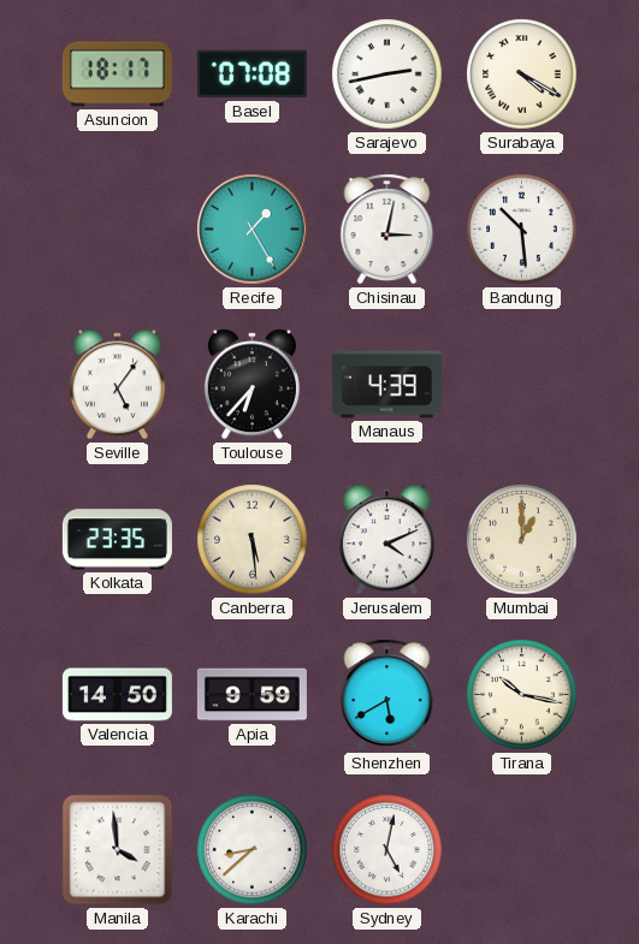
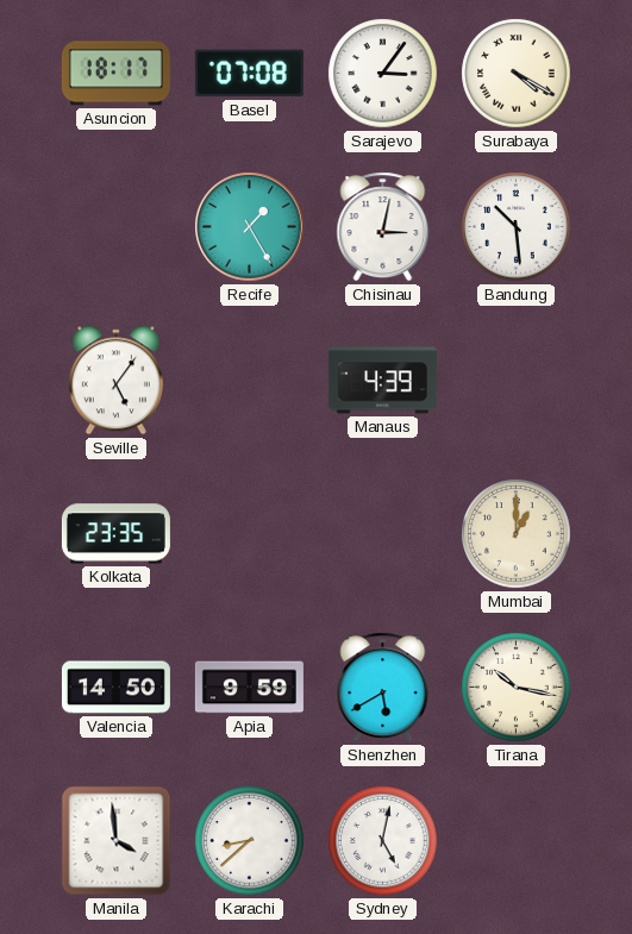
Sarajevo: 2:43 -> 3:06
Toulouse: 6:37 -> none
Canberra: 5:29 -> none
Jerusalem: 4:11 -> none
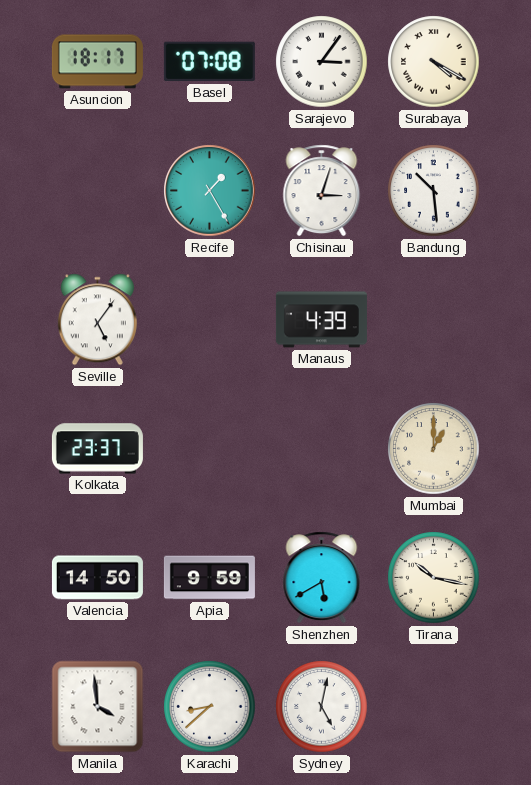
Chisinau: 3:02 -> 3:03
Kolkata: 23:35 -> 23:37
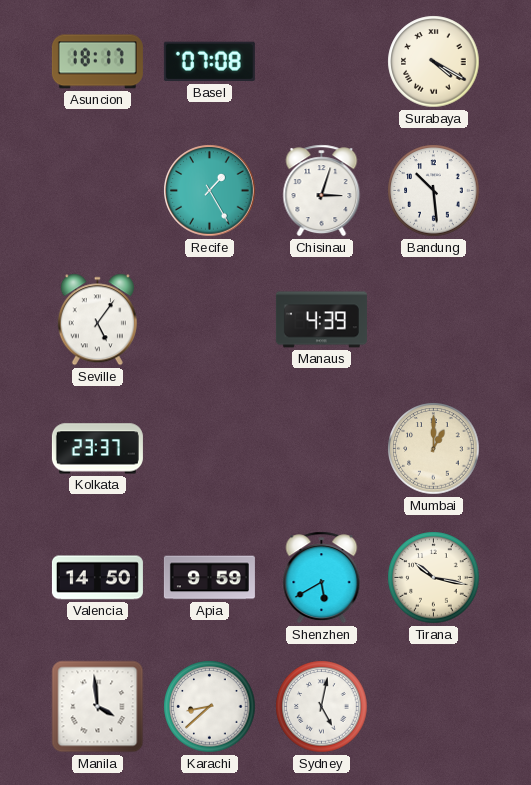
Sarajevo: 3:06 -> none
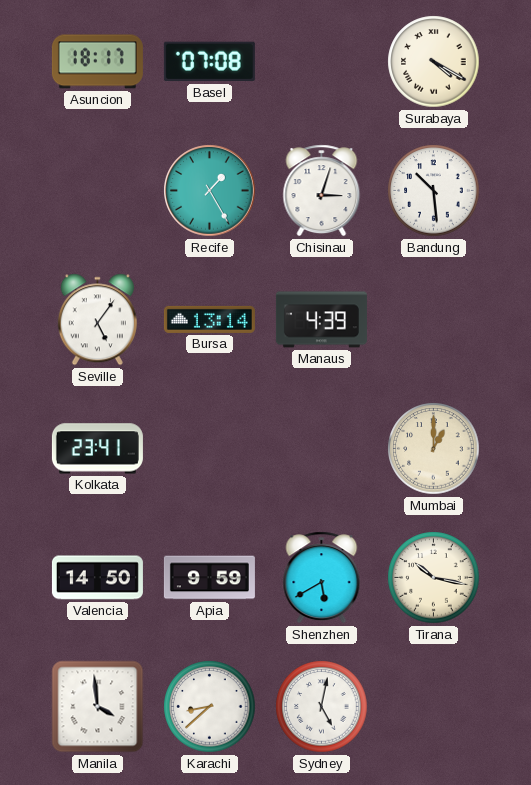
Bursa: none -> 13:14
Kolkata: 23:37 -> 23:41
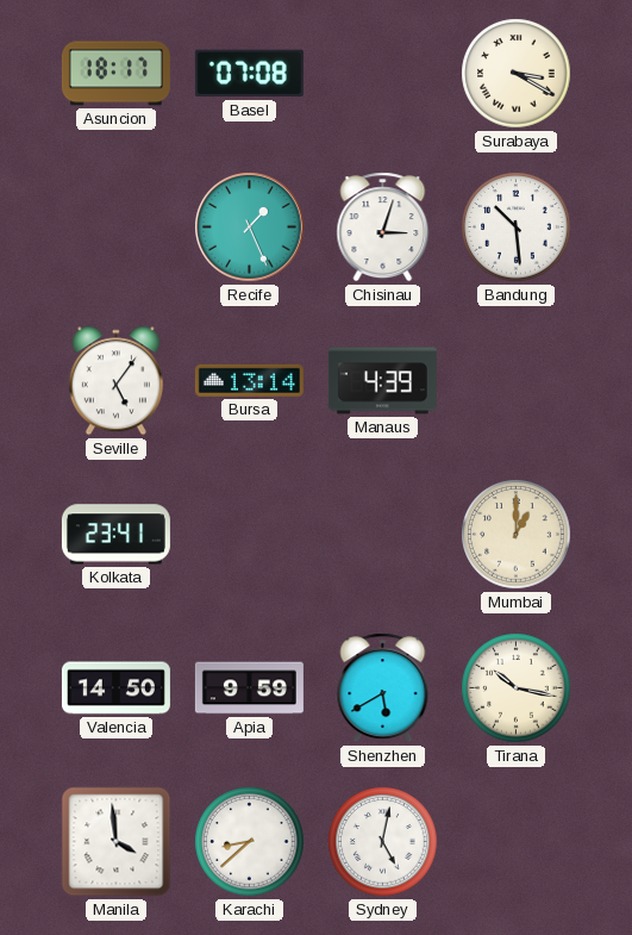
Surabaya: 4:20 -> 3:20
Recife: 1:25 -> 1:26
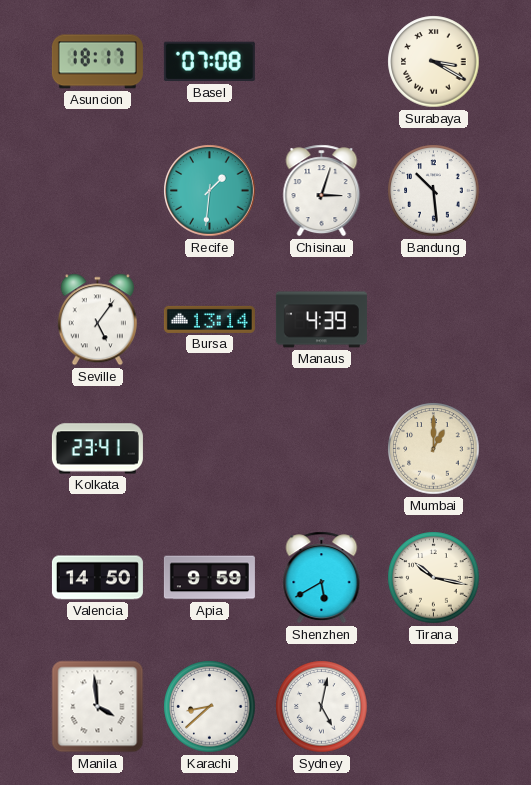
Recife: 1:26 -> 1:31
